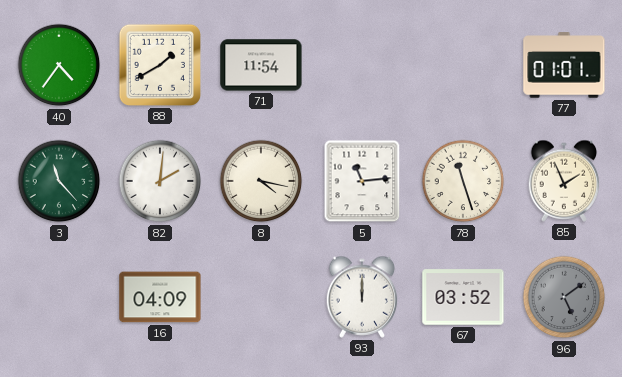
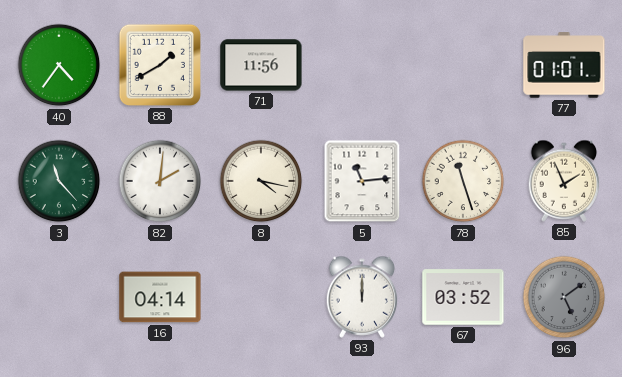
71: 11:54 -> 11:56
16: 04:09 -> 04:14
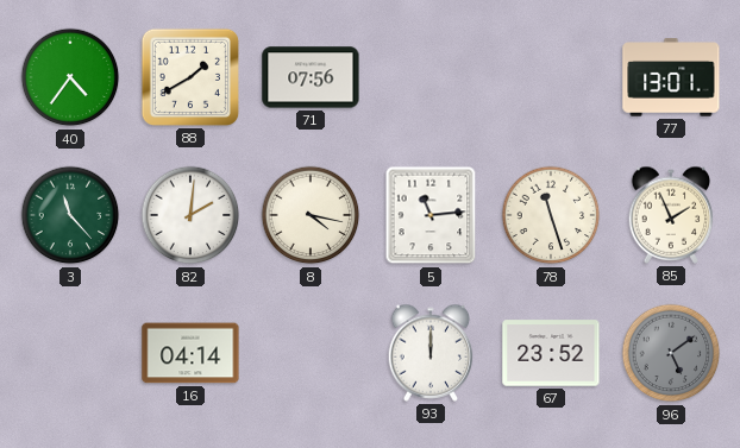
71: 11:56 -> 07:56
77: 01:01 -> 13:01
67: 03:52 -> 23:52
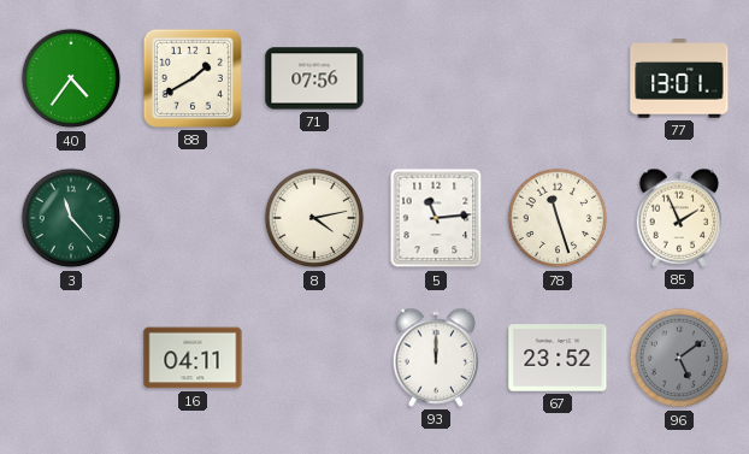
82: 2:01 -> none
8: 4:17 -> 4:13
16: 04:14 -> 04:11
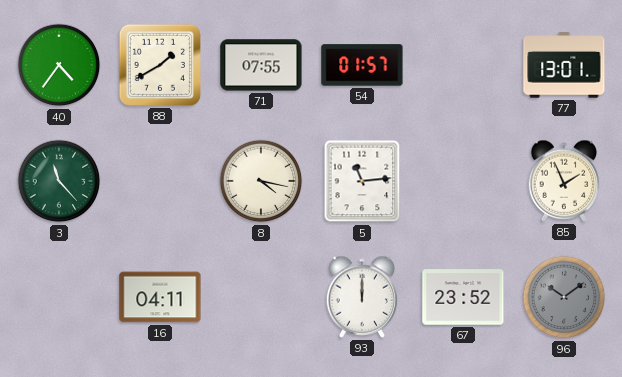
71: 07:56 -> 07:55
54: none -> 01:57
8: 4:13 -> 4:17
78: 11:27 -> none
96: 5:09 -> 10:09
